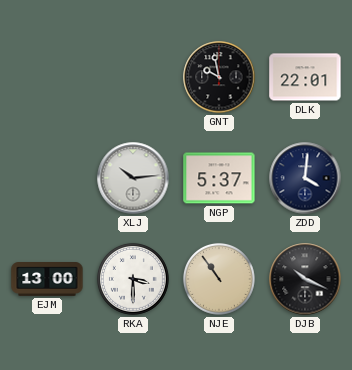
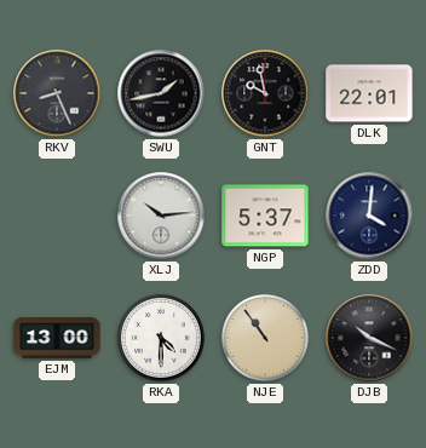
RKV: none -> 8:26
SWU: none -> 1:43
RKA: 3:30 -> 4:30
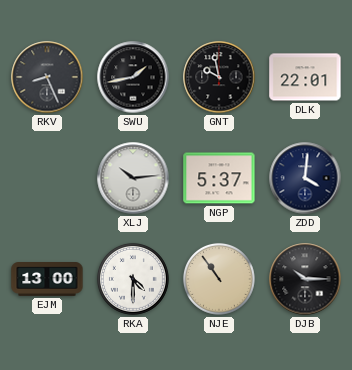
DJB: 10:19 -> 10:15
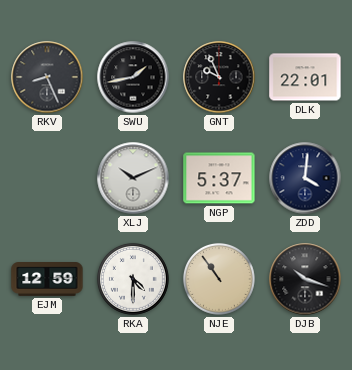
GNT: 9:58 -> 9:56
XLJ: 10:14 -> 10:11
EJM: 13:00 -> 12:59
DJB: 10:15 -> 10:18
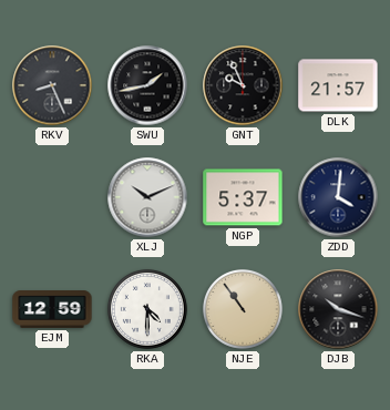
DLK: 22:01 -> 21:57
